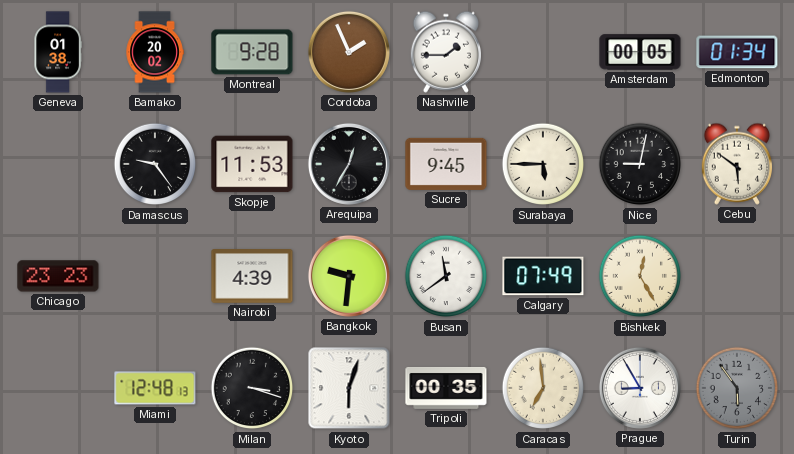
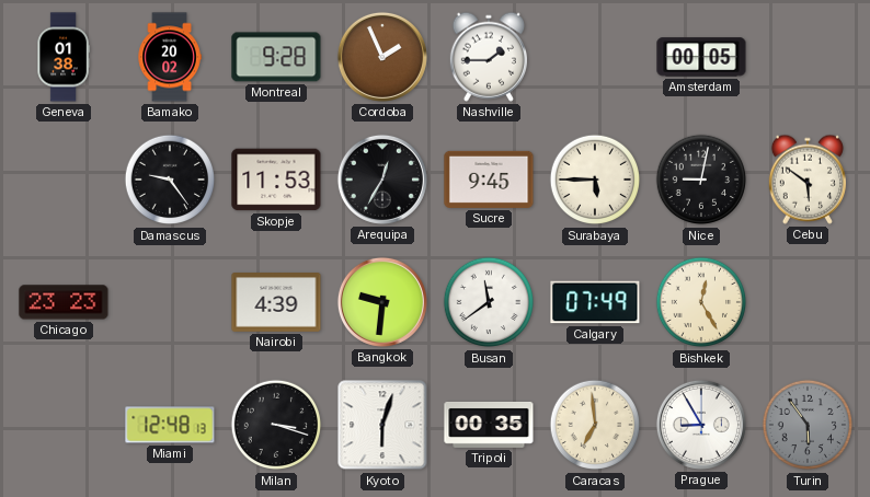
Edmonton: 01:34 -> none
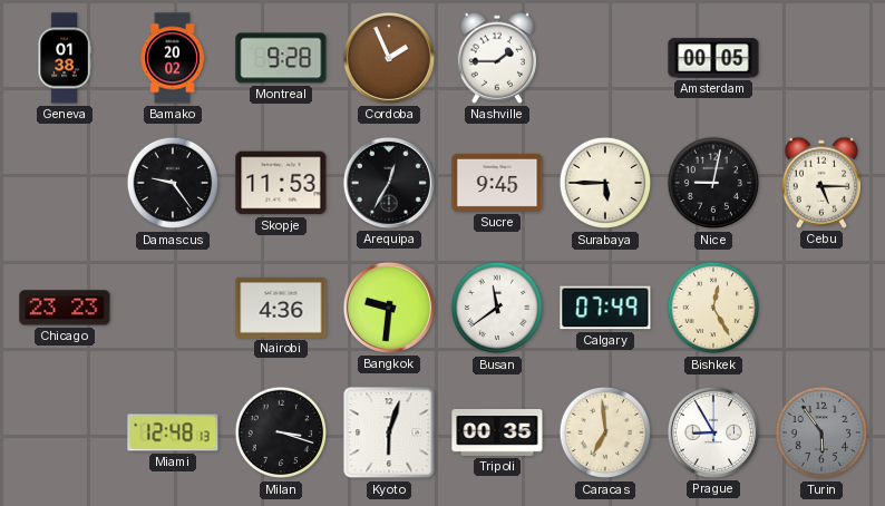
Cebu: 5:51 -> 5:15
Nairobi: 4:39 -> 4:36
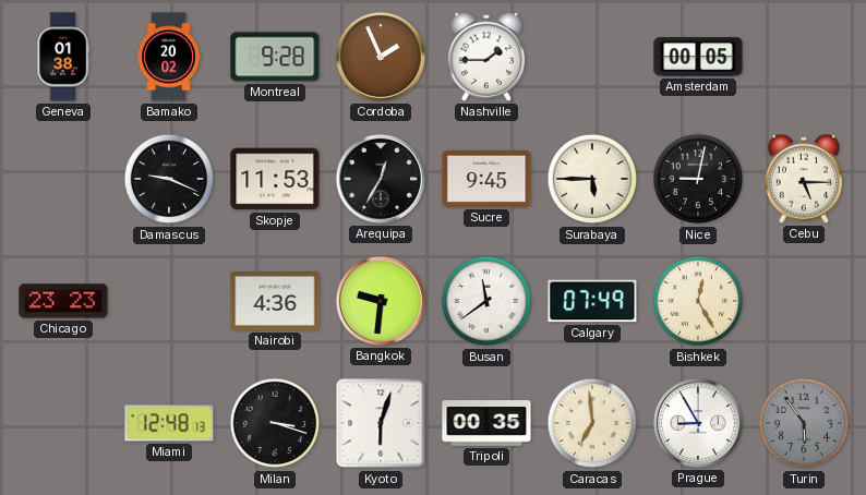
Damascus: 9:24 -> 9:19
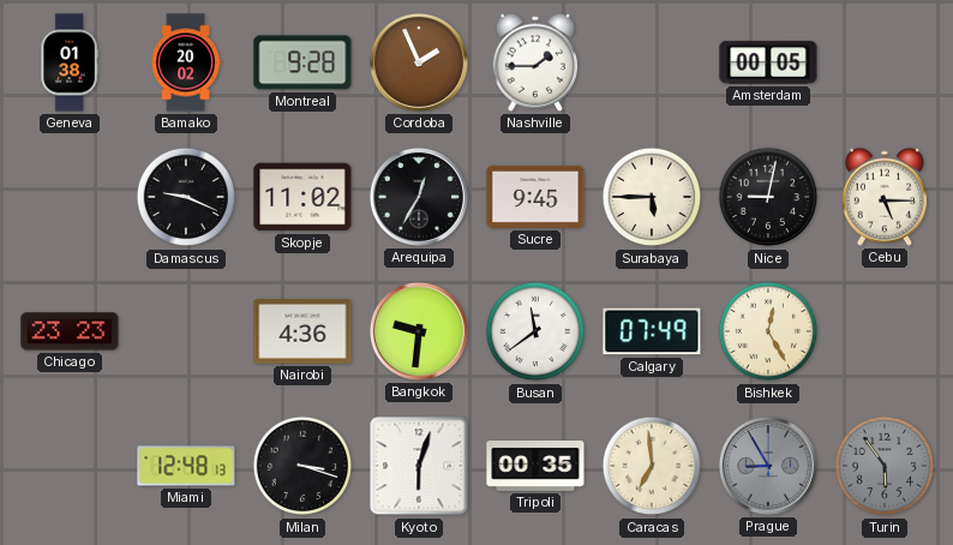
Skopje: 11:53 -> 11:02
Prague dial: white -> grey
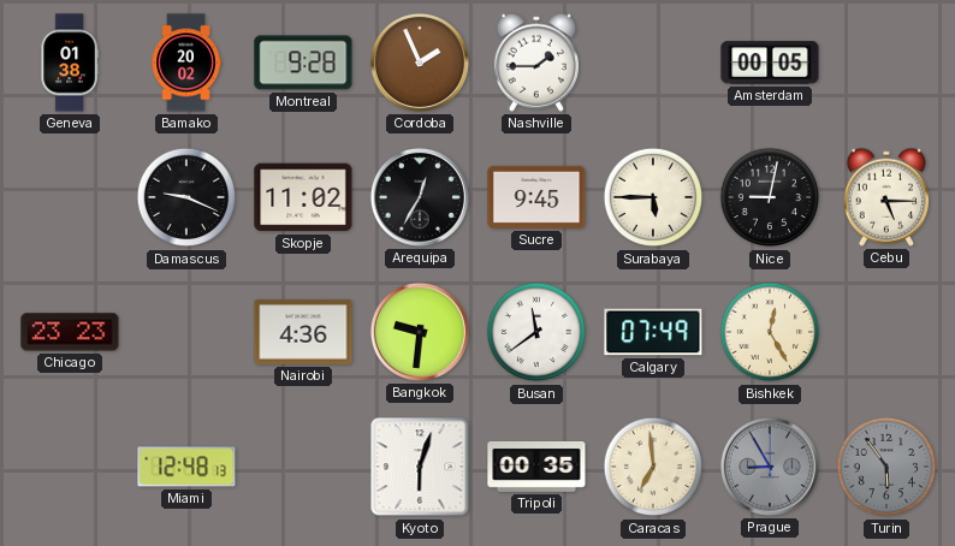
Milan: 3:18 -> none
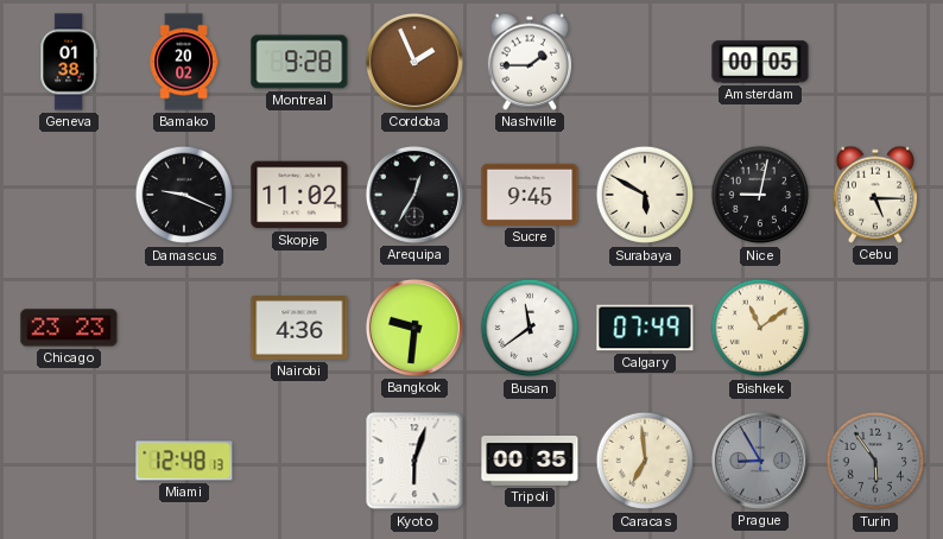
Surabaya: 5:45 -> 5:50
Bishkek: 12:25 -> 11:09
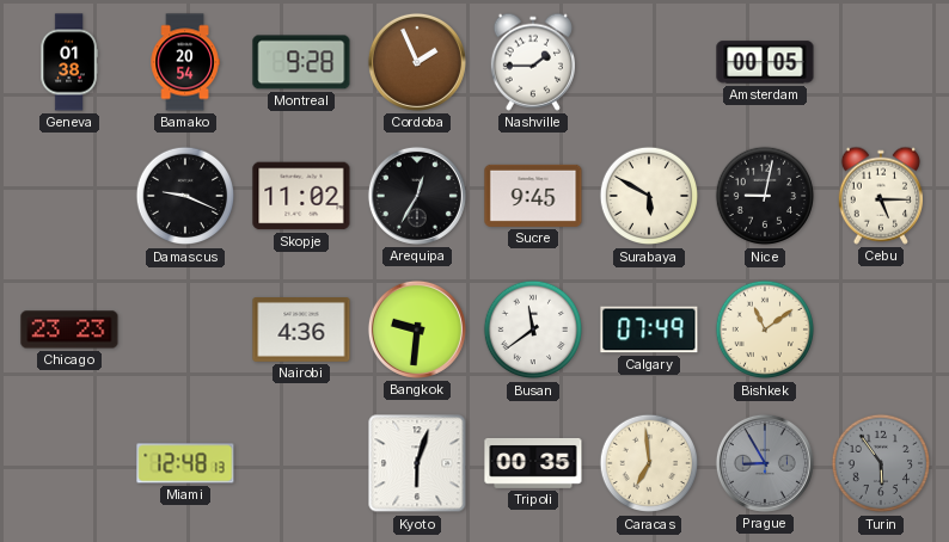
Bamako: 20:02 -> 20:54
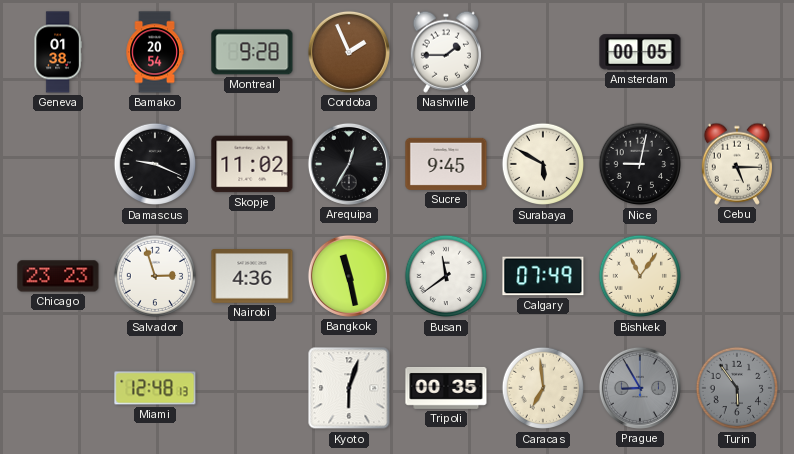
Salvador: none -> 2:57
Bangkok: 9:31 -> 11:28
Bishkek: 11:09 -> 11:06
